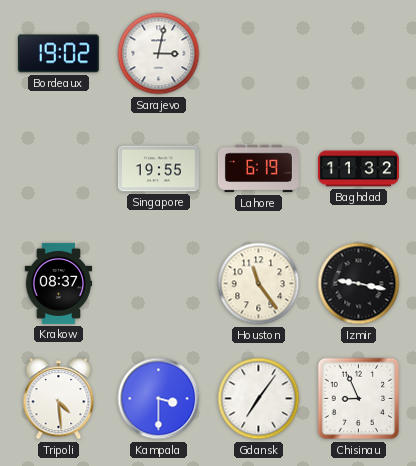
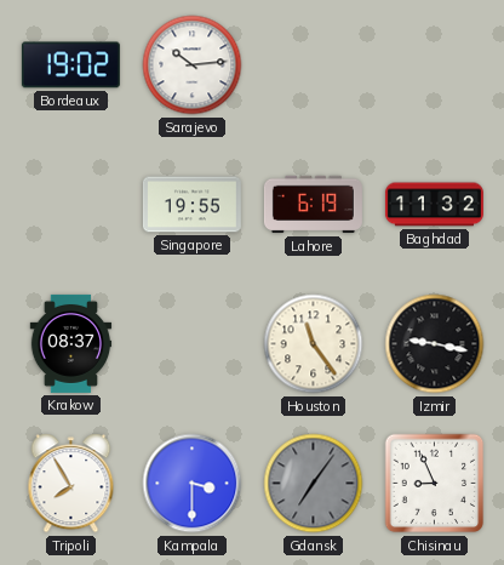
Sarajevo: 3:02 -> 10:14
Tripoli: 4:29 -> 7:55
Gdansk dial: white -> grey
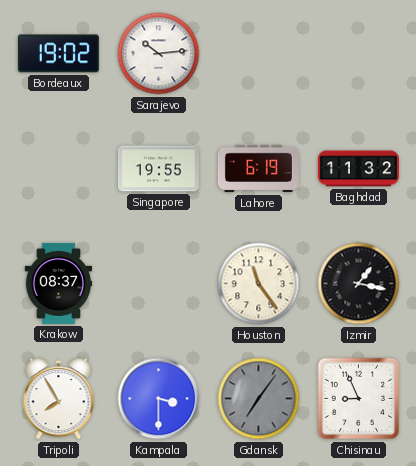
Izmir: 9:17 -> 1:17
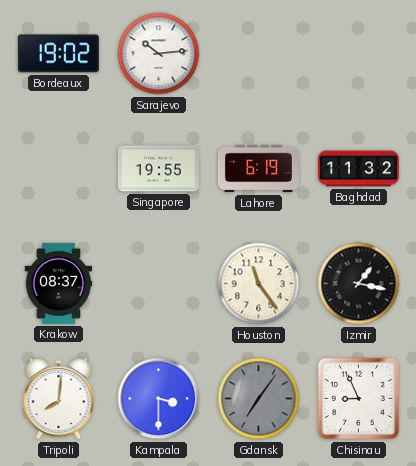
Tripoli: 7:55 -> 8:01
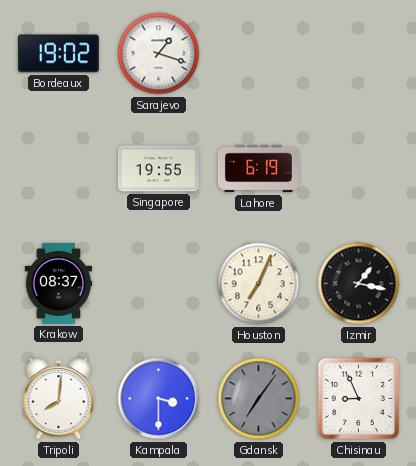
Sarajevo: 10:14 -> 1:18
Baghdad: 11:32 -> none
Houston: 11:24 -> 7:04
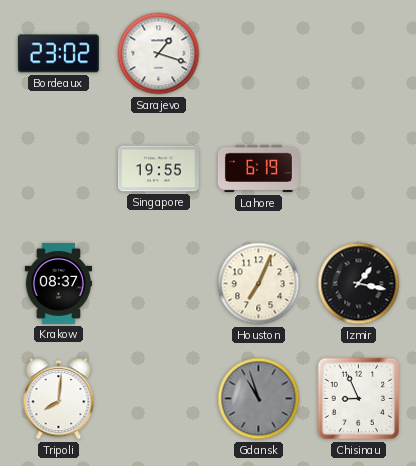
Bordeaux: 19:02 -> 23:02
Kampala: 3:30 -> none
Gdansk: 7:06 -> 10:57
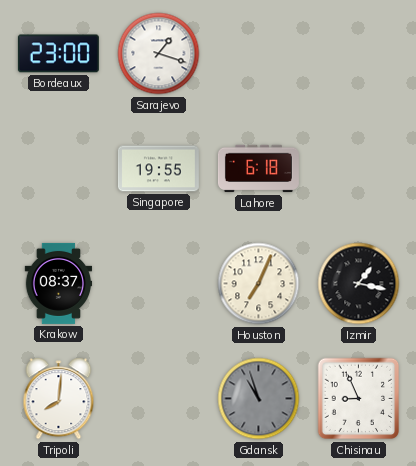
Bordeaux: 23:02 -> 23:00
Lahore: 6:19 -> 6:18
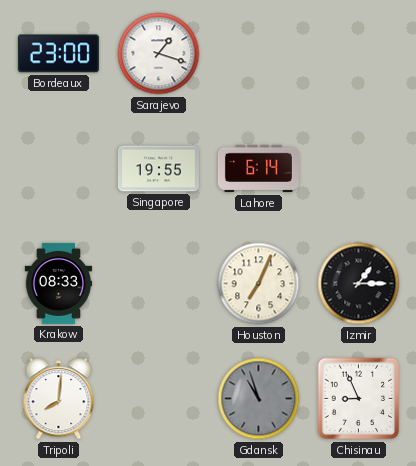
Lahore: 6:18 -> 6:14
Krakow: 08:37 -> 08:33
Izmir: 1:17 -> 1:15
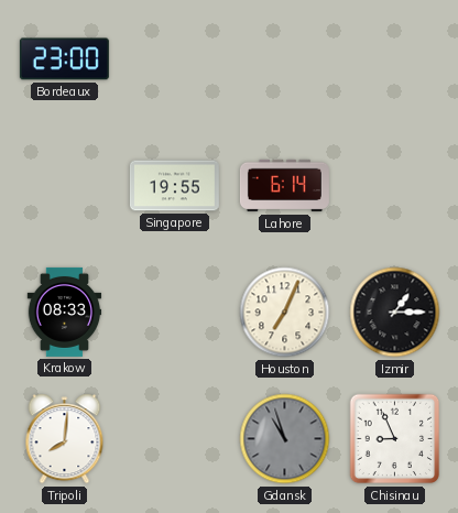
Sarajevo: 1:18 -> none
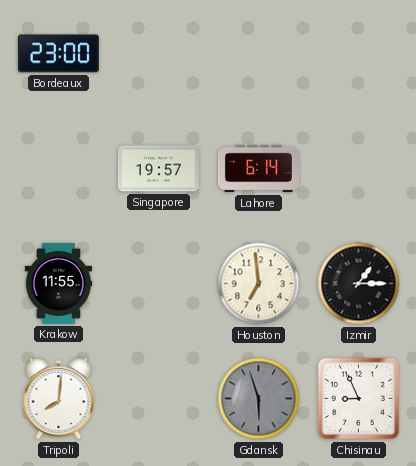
Singapore: 19:55 -> 19:57
Krakow: 08:33 -> 11:55
Houston: 7:04 -> 6:59
Gdansk: 10:57 -> 5:57
